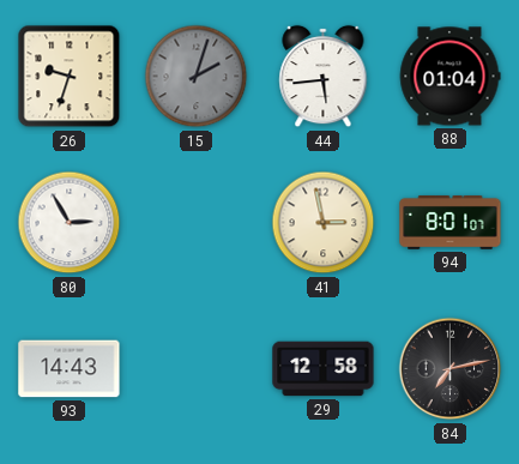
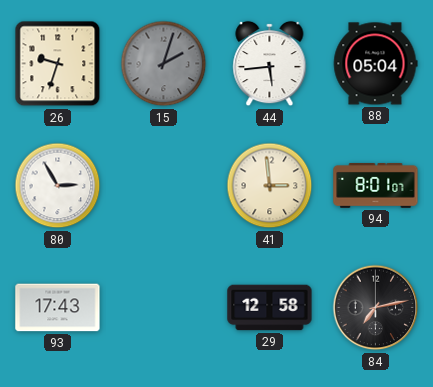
88: 01:04 -> 05:04
41: 2:58 -> 2:59
93: 14:43 -> 17:43
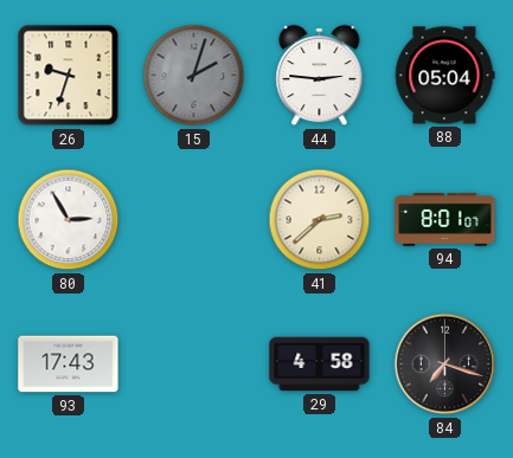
44: 5:44 -> 2:46
41: 2:59 -> 2:38
29: 12:58 -> 4:58
84: 7:13 -> 7:18
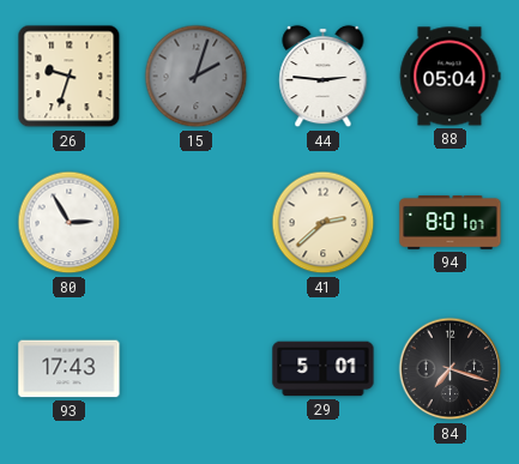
29: 4:58 -> 5:01
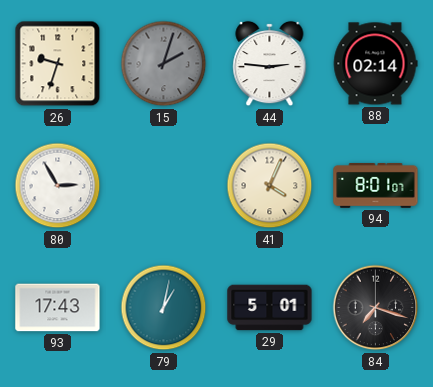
88: 05:04 -> 02:14
41: 2:38 -> 4:04
79: none -> 1:02
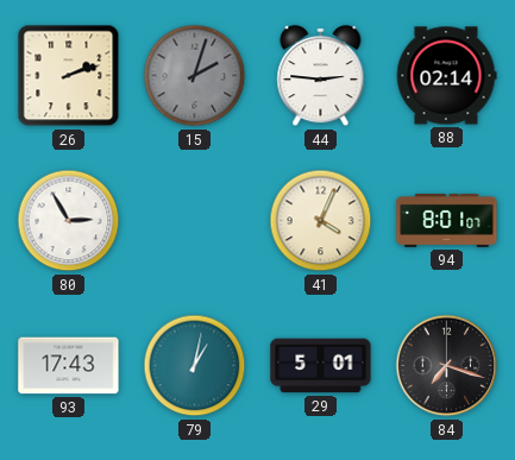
26: 9:33 -> 2:12
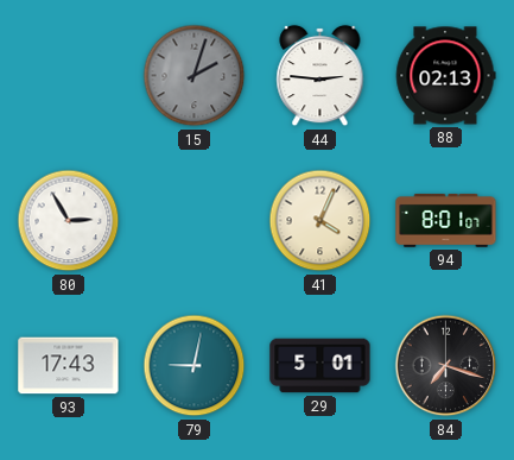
26: 2:12 -> none
88: 02:14 -> 02:13
79: 1:02 -> 9:02
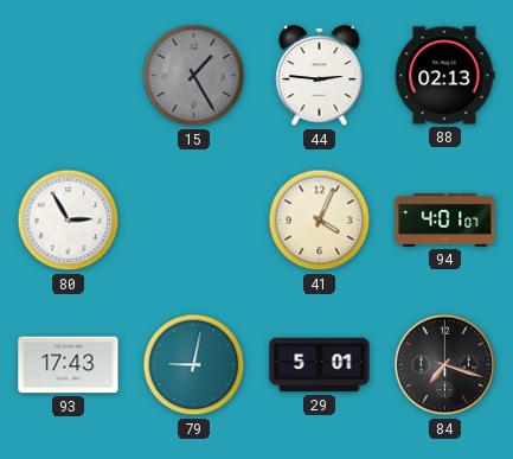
15: 2:03 -> 1:25
94: 8:01 -> 4:01
